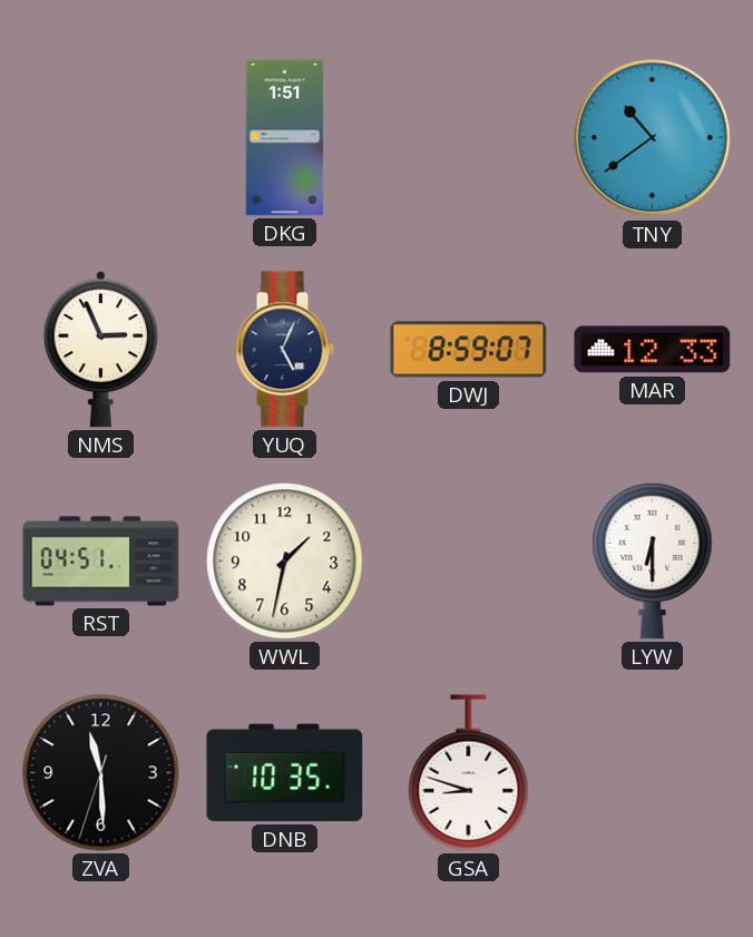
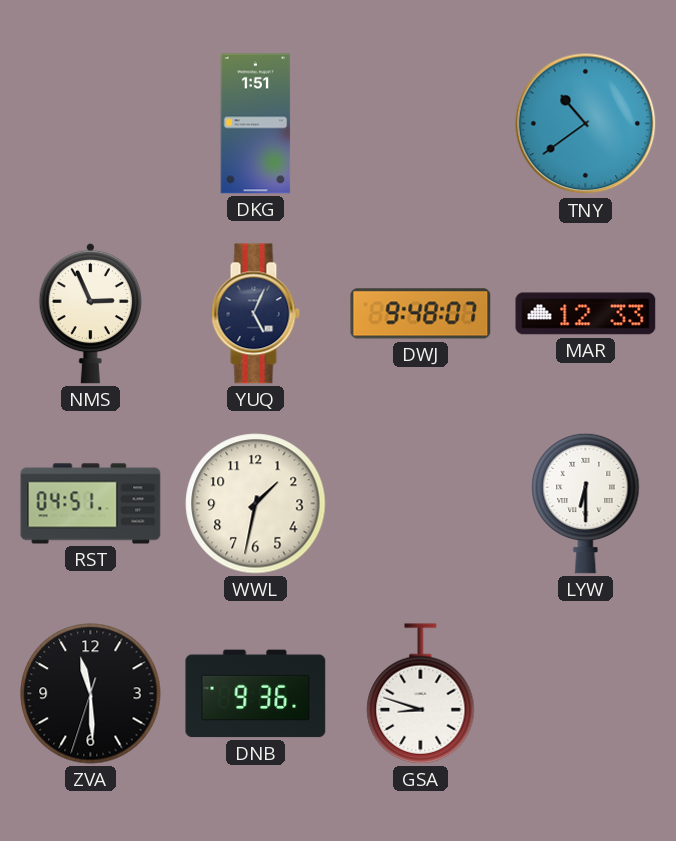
DWJ: 8:59 -> 9:48
DNB: 10:35 -> 9:36
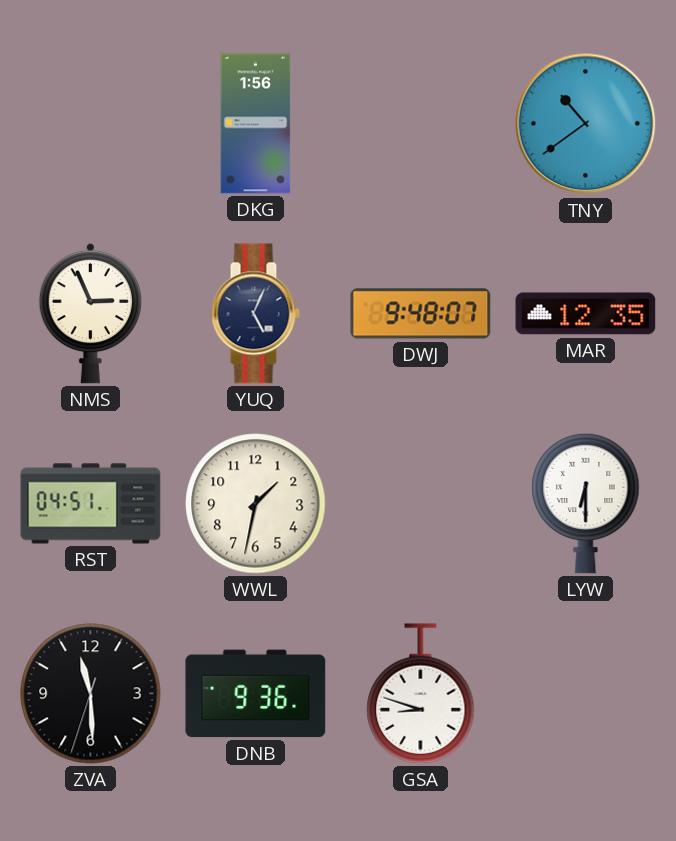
DKG: 1:51 -> 1:56
MAR: 12:33 -> 12:35
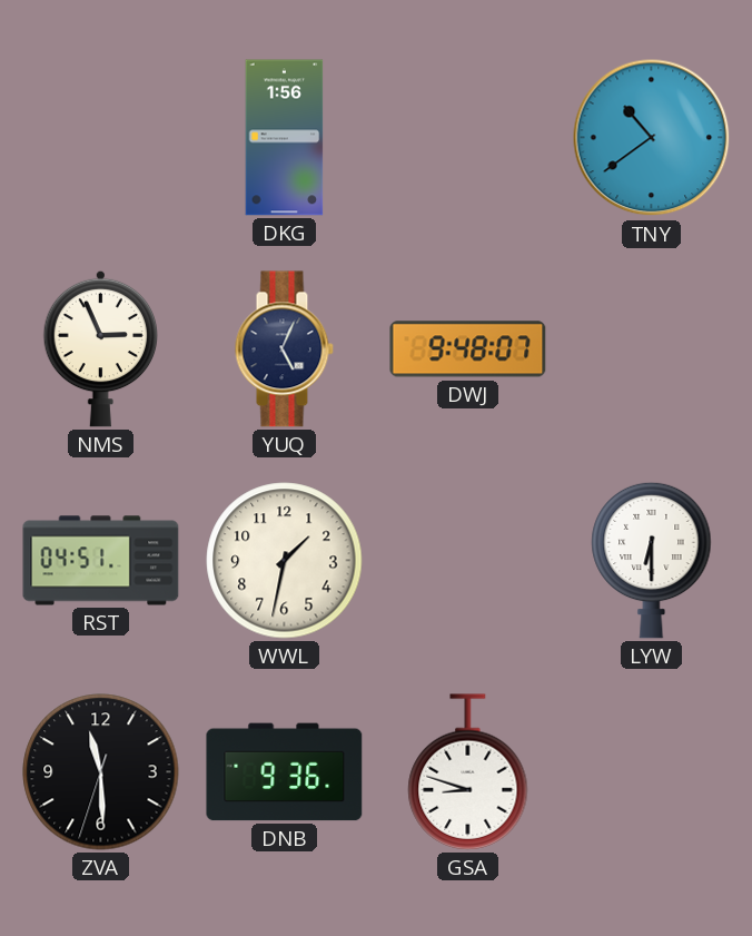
MAR: 12:35 -> none
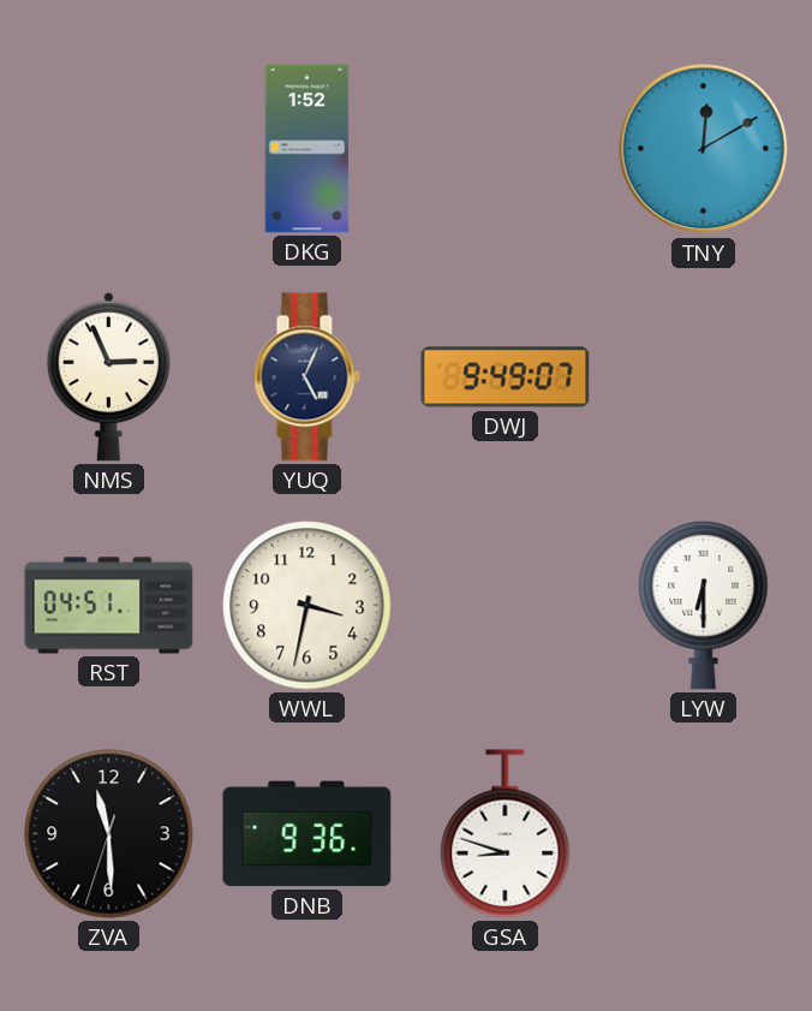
DKG: 1:56 -> 1:52
TNY: 10:39 -> 12:10
DWJ: 9:48 -> 9:49
WWL: 1:32 -> 3:32
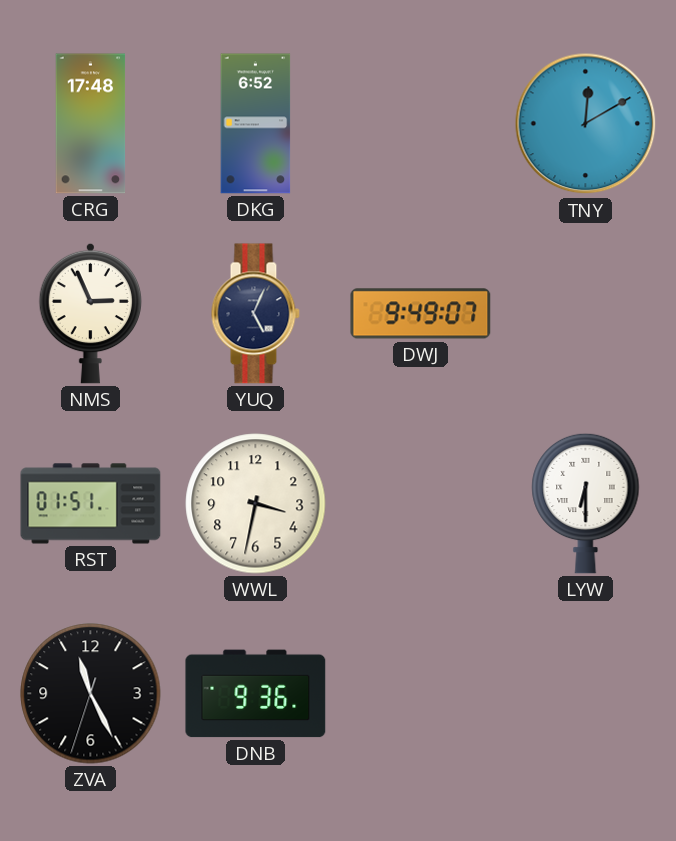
CRG: none -> 17:48
DKG: 1:52 -> 6:52
RST: 04:51 -> 01:51
ZVA: 11:29 -> 11:25
GSA: 8:48 -> none
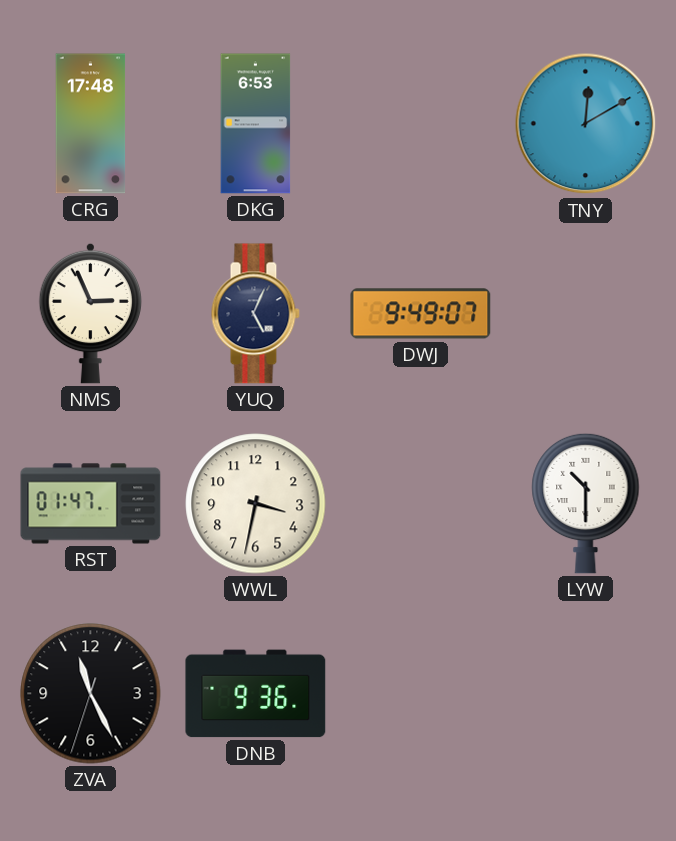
DKG: 6:52 -> 6:53
RST: 01:51 -> 01:47
LYW: 6:30 -> 10:30
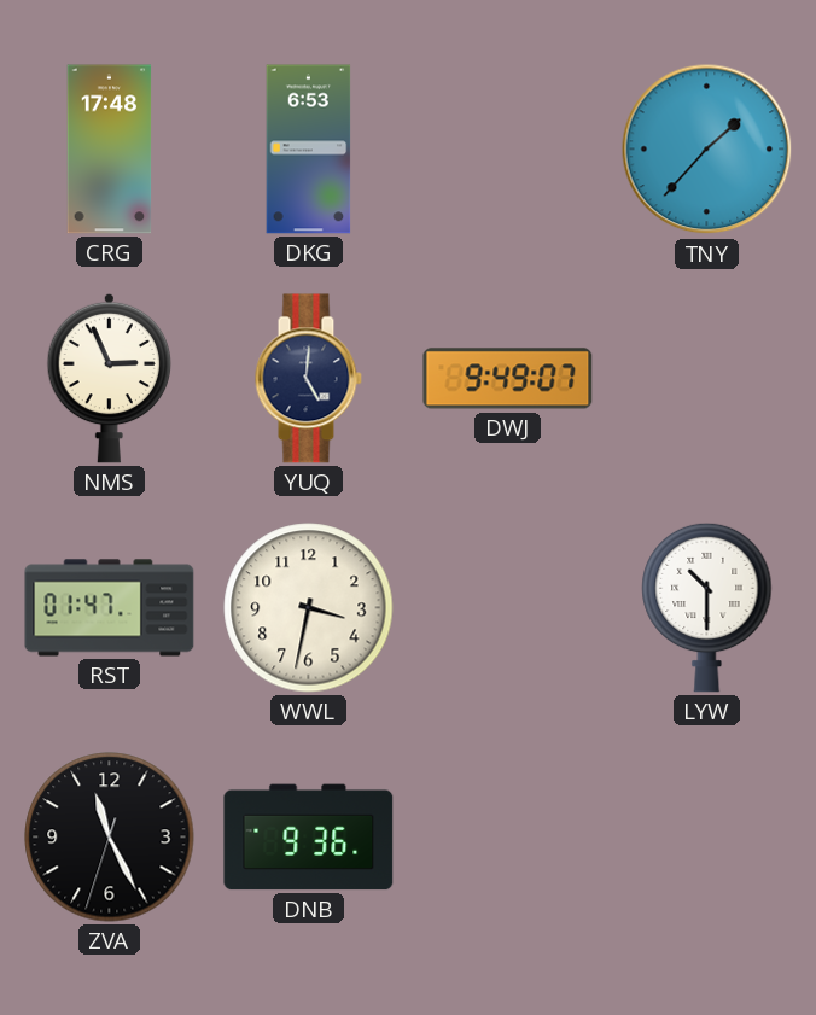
TNY: 12:10 -> 1:37
YUQ: 5:04 -> 5:01
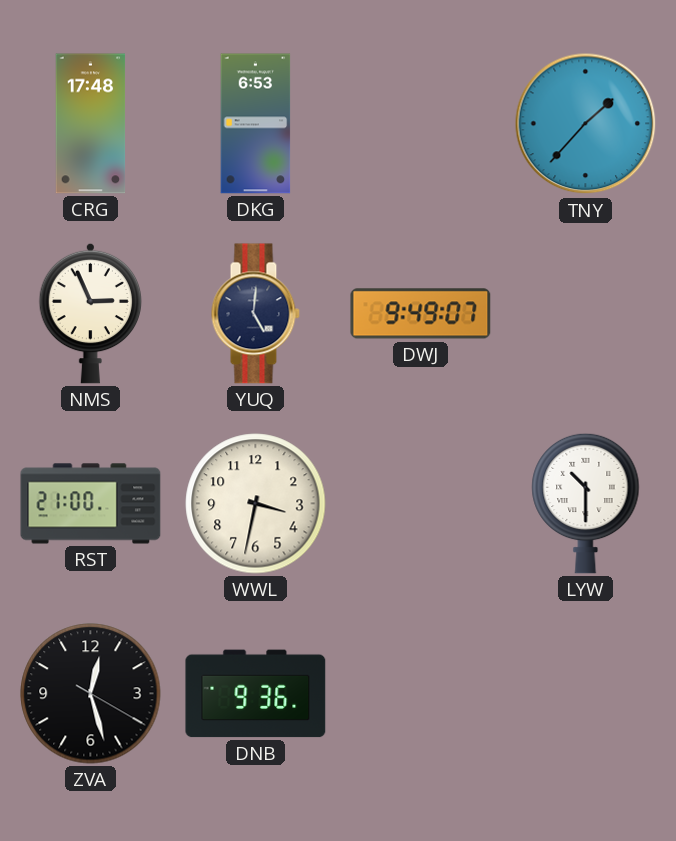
RST: 01:47 -> 21:00
ZVA: 11:25 -> 12:27
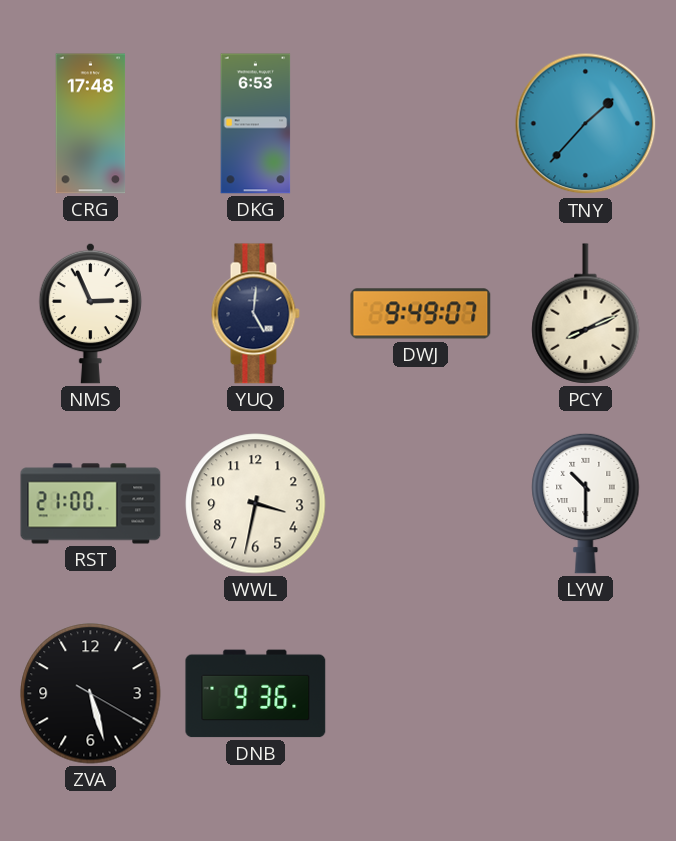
PCY: none -> 8:11
ZVA: 12:27 -> 5:27
